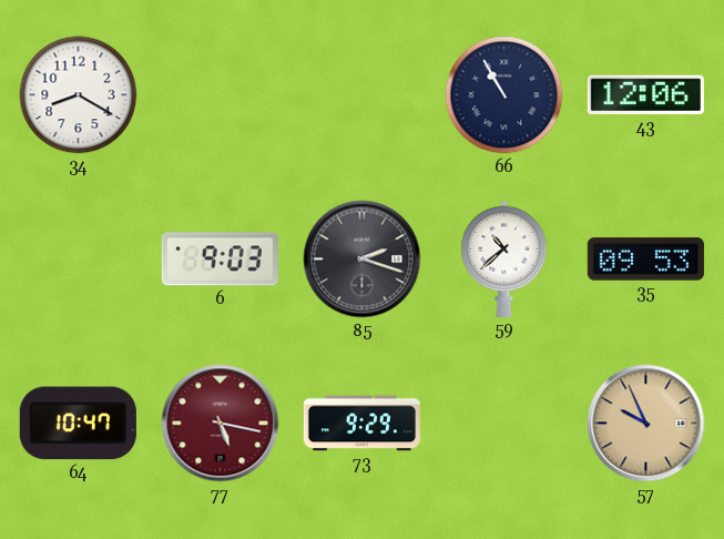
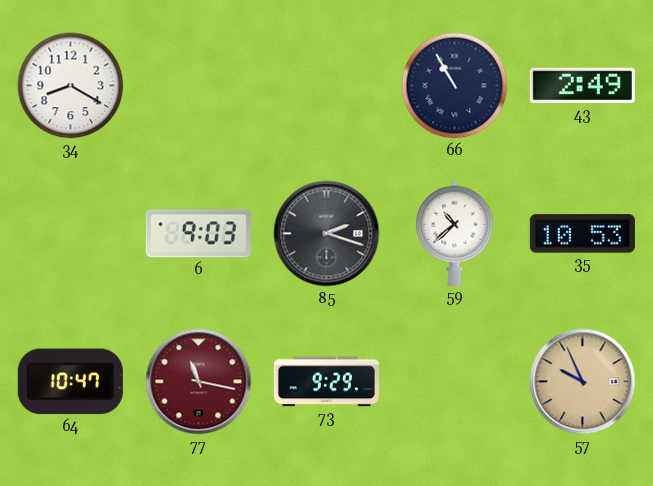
43: 12:06 -> 2:49
35: 09:53 -> 10:53
77: 5:17 -> 11:17
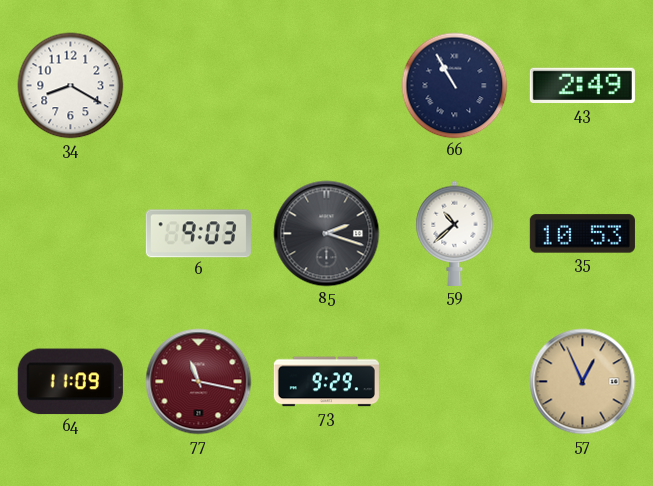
64: 10:47 -> 11:09
57: 9:56 -> 12:56
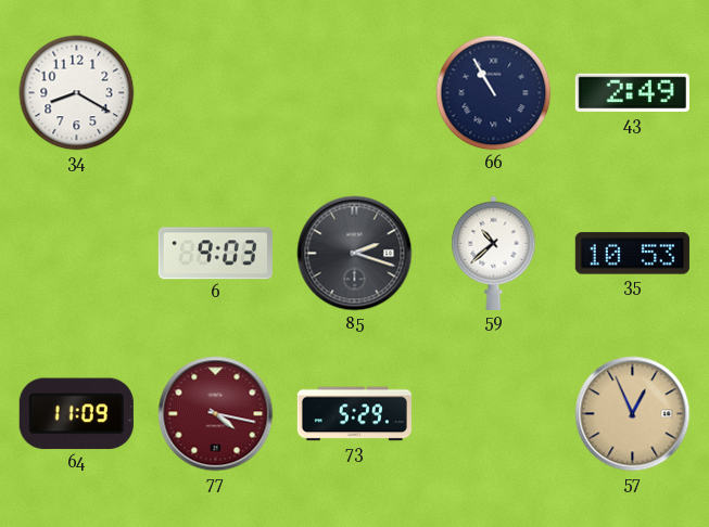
77: 11:17 -> 4:17
73: 9:29 -> 5:29
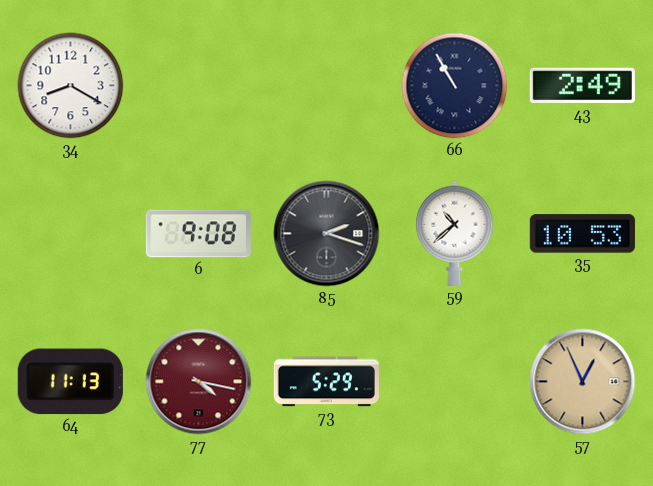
6: 9:03 -> 9:08
64: 11:09 -> 11:13
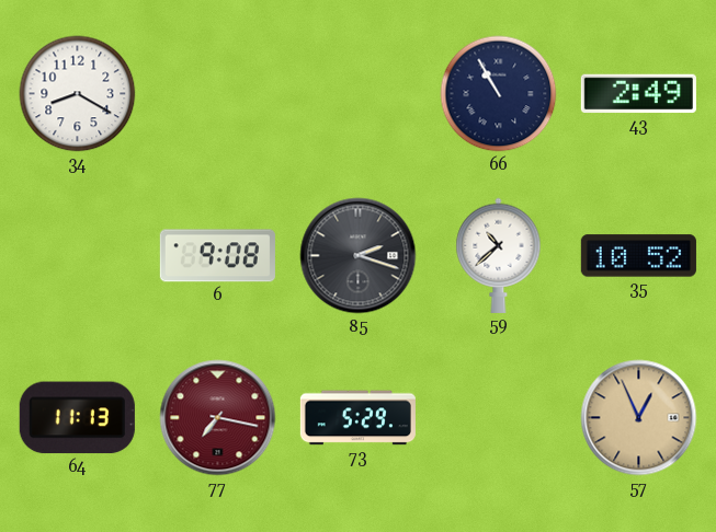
35: 10:53 -> 10:52
77: 4:17 -> 7:17
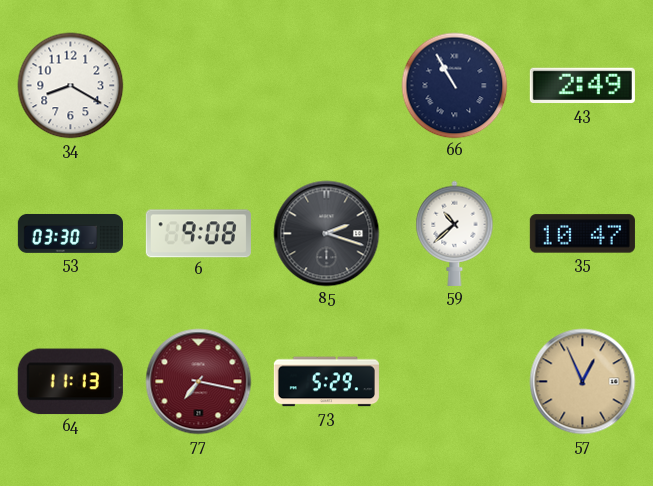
53: none -> 03:30
35: 10:52 -> 10:47
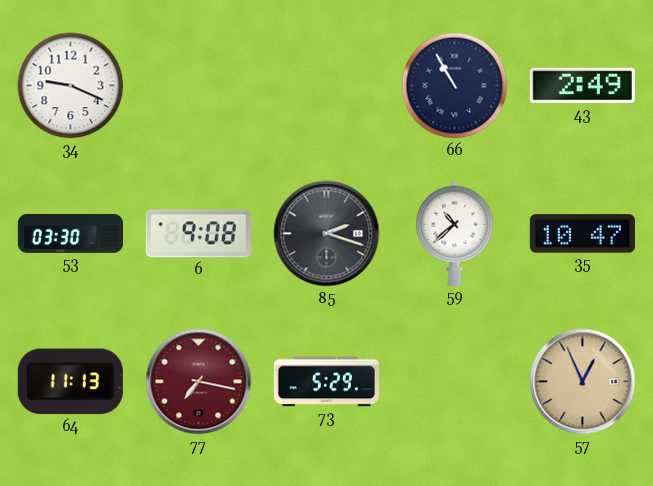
34: 8:20 -> 9:19
